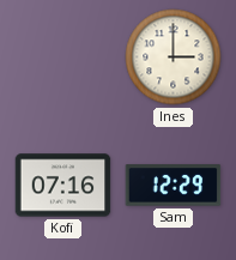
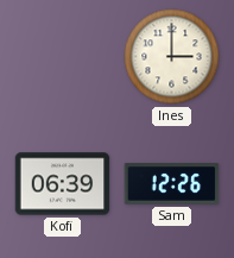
Kofi: 07:16 -> 06:39
Sam: 12:29 -> 12:26
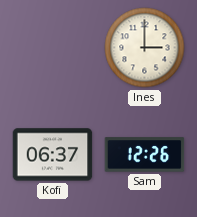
Kofi: 06:39 -> 06:37
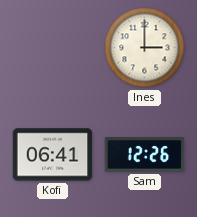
Kofi: 06:37 -> 06:41
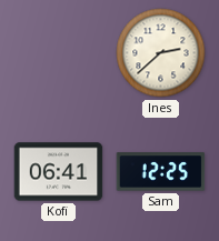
Ines: 3:00 -> 2:38
Sam: 12:26 -> 12:25
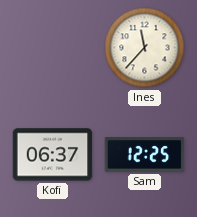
Ines: 2:38 -> 11:37
Kofi: 06:41 -> 06:37
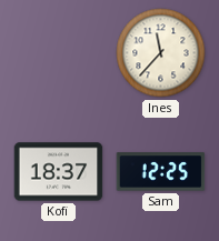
Kofi: 06:37 -> 18:37
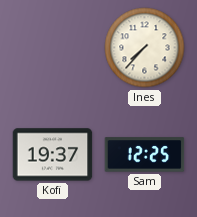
Ines: 11:37 -> 7:37
Kofi: 18:37 -> 19:37
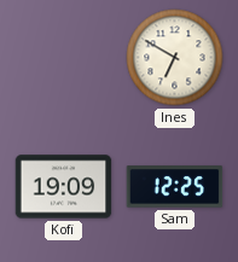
Ines: 7:37 -> 6:50
Kofi: 19:37 -> 19:09
